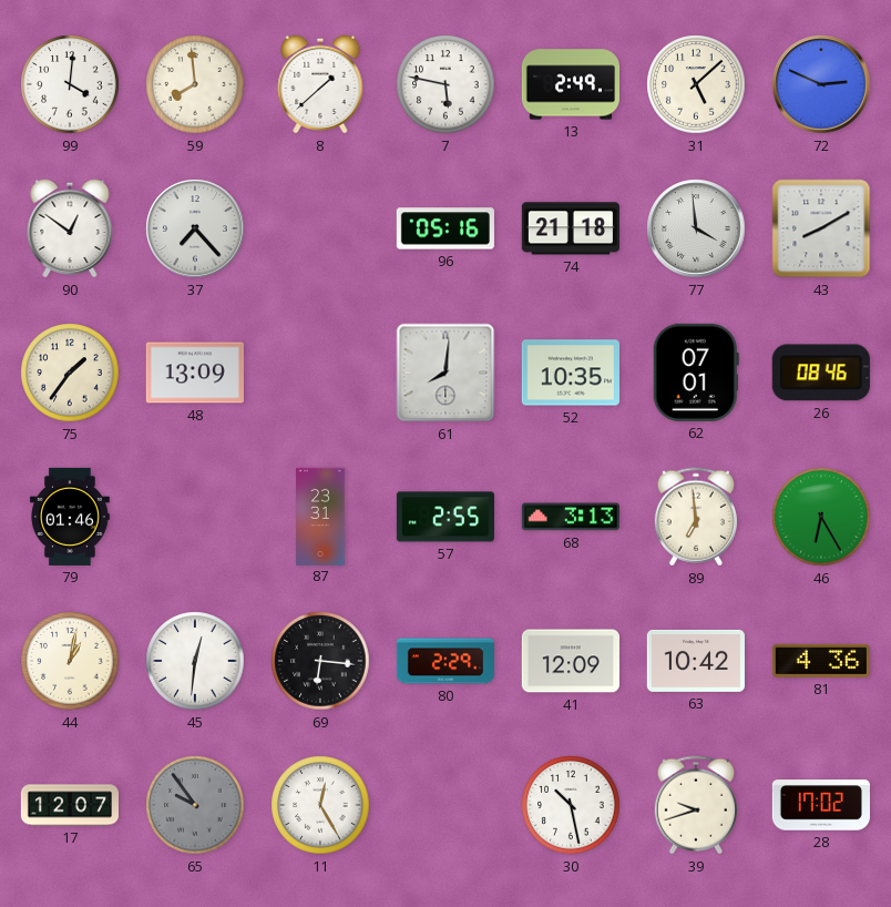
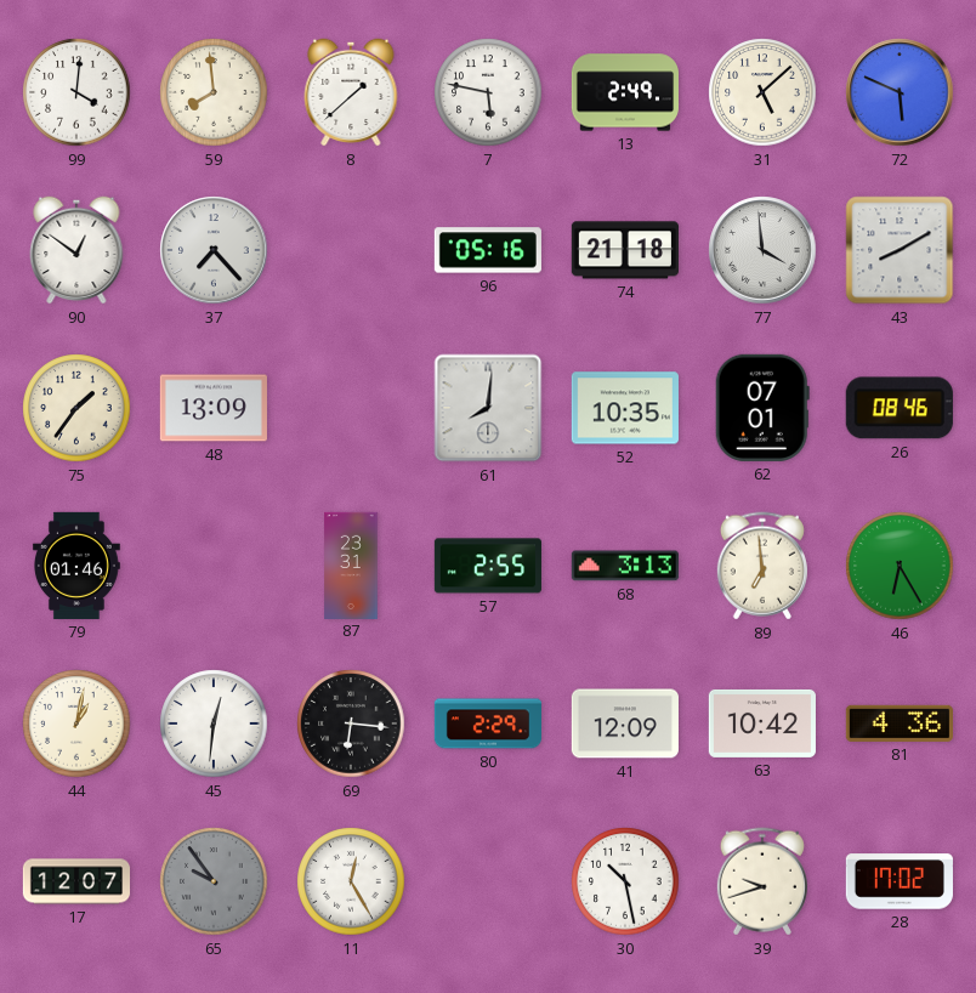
72: 2:49 -> 5:49
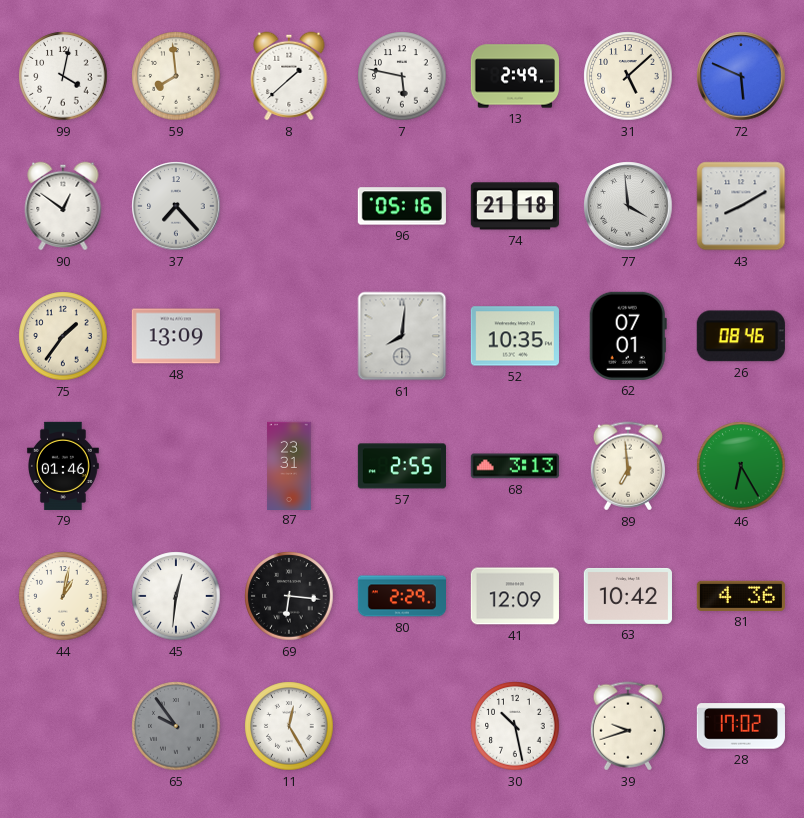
99: 4:01 -> 4:02
17: 12:07 -> none
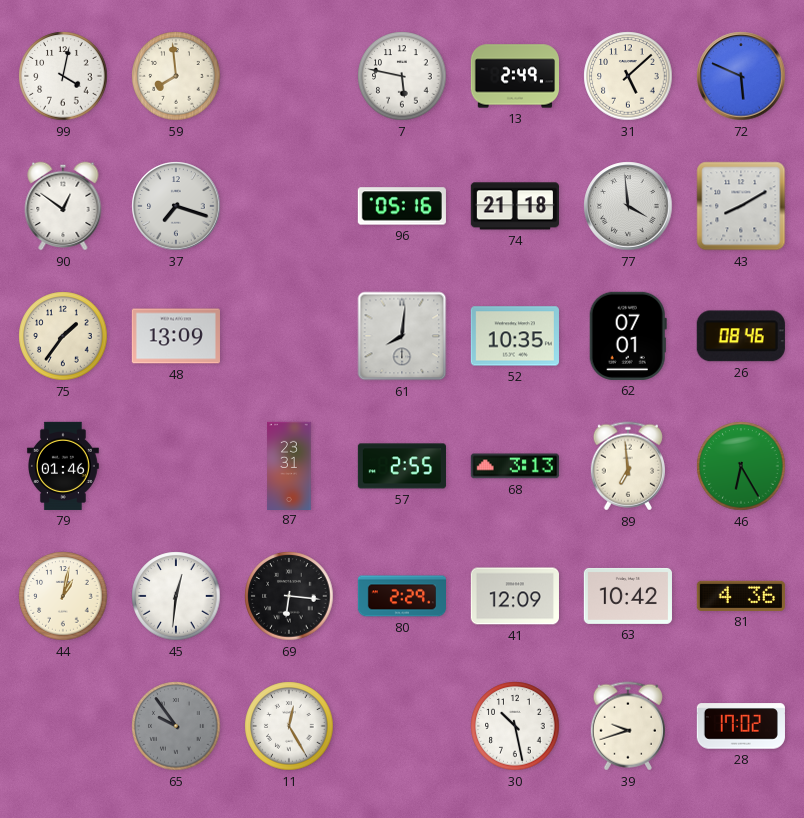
8: 1:38 -> none
37: 7:23 -> 7:18
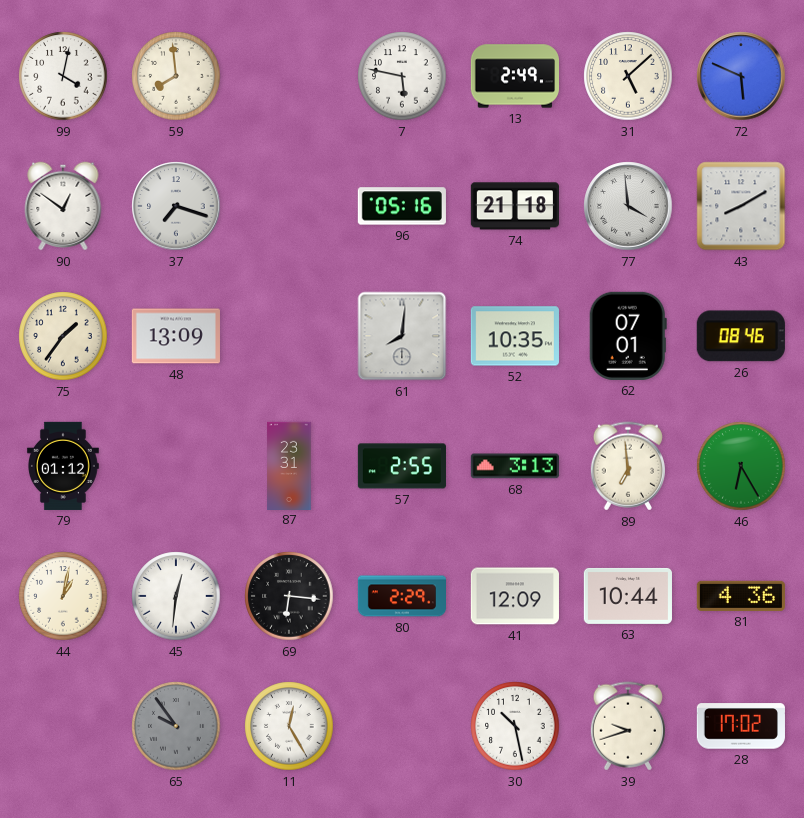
79: 01:46 -> 01:12
63: 10:42 -> 10:44
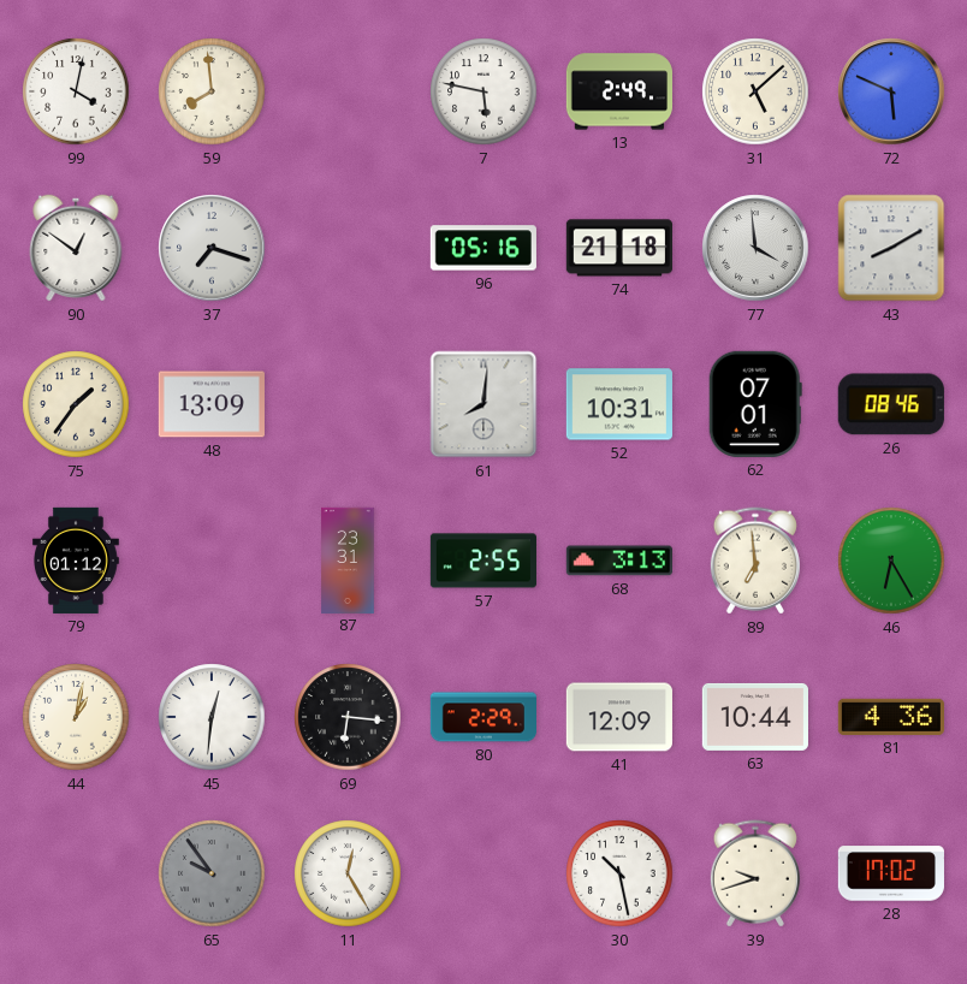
52: 10:35 -> 10:31
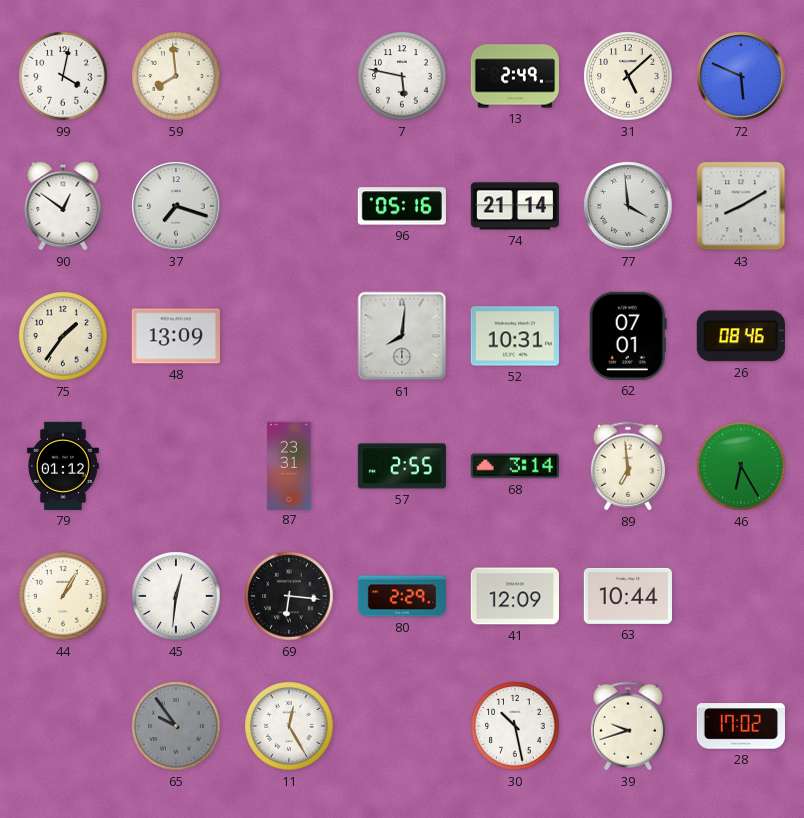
74: 21:18 -> 21:14
68: 3:13 -> 3:14
44: 1:02 -> 1:05
81: 4:36 -> none
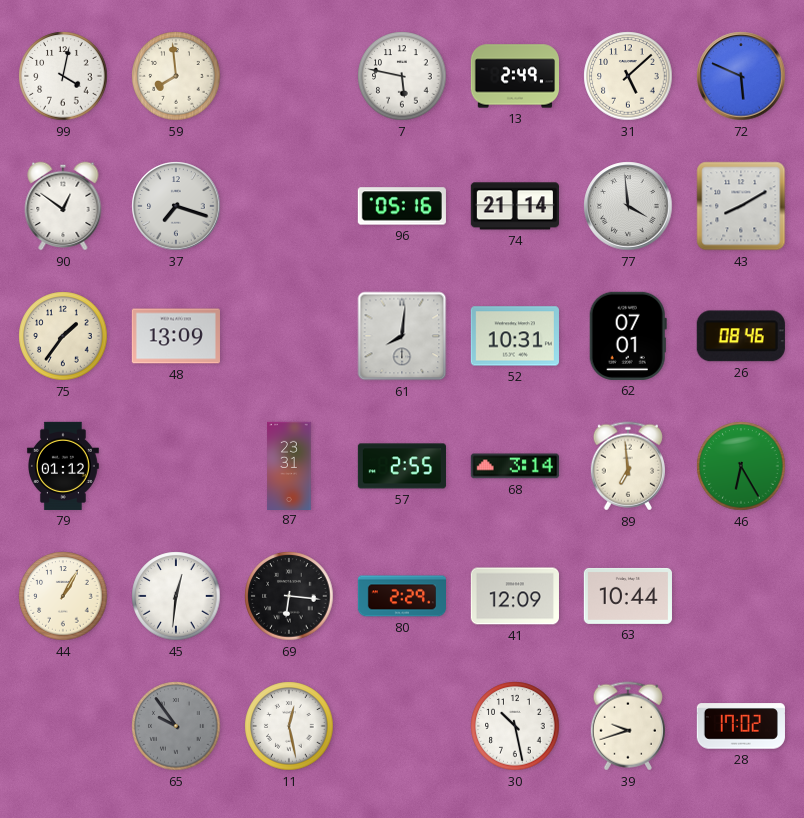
11: 12:25 -> 12:28
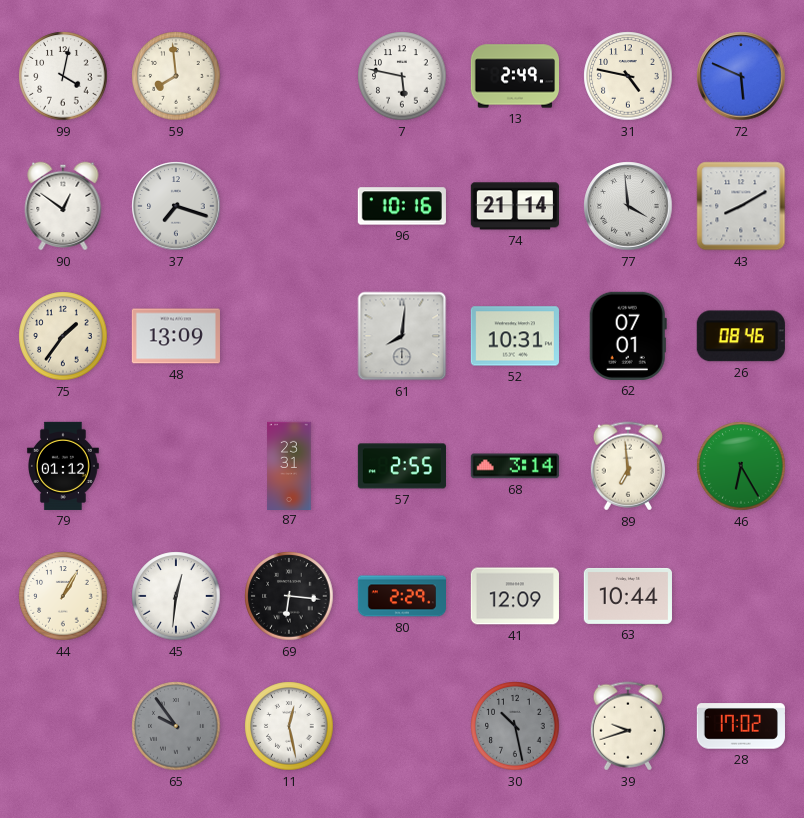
31: 5:08 -> 4:47
96: 05:16 -> 10:16
30 dial: white -> grey
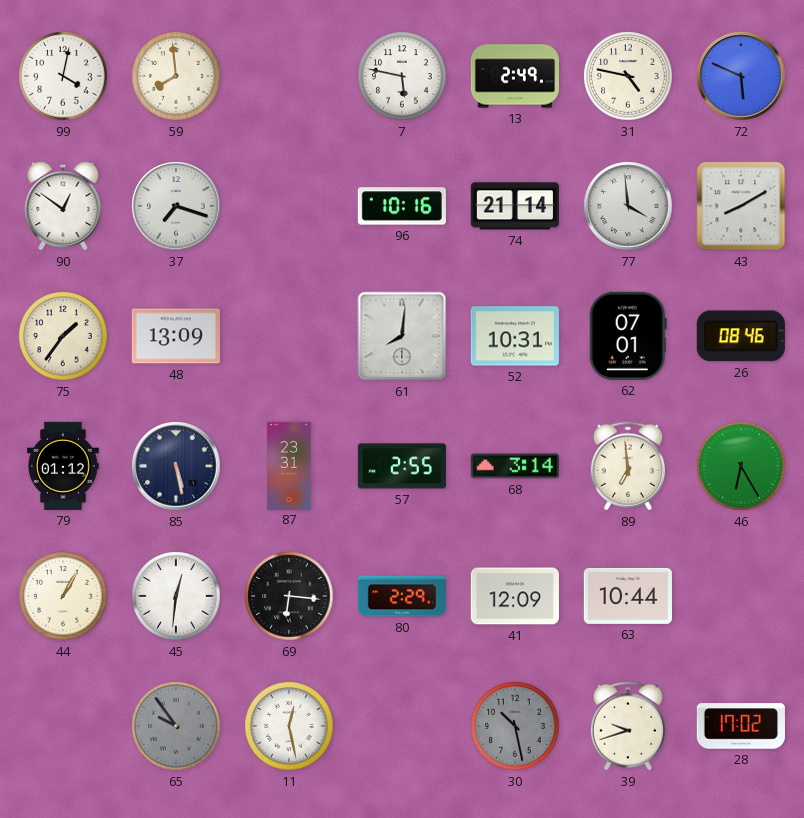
85: none -> 5:28
